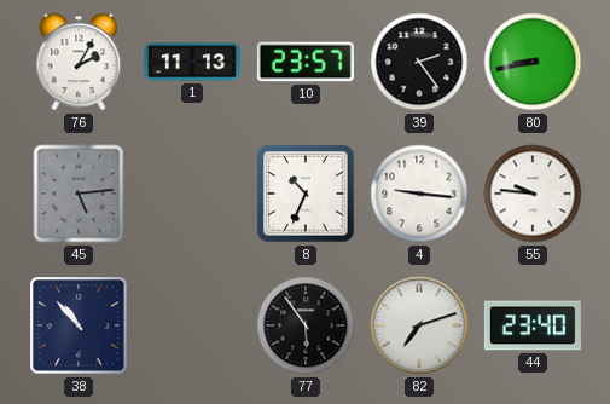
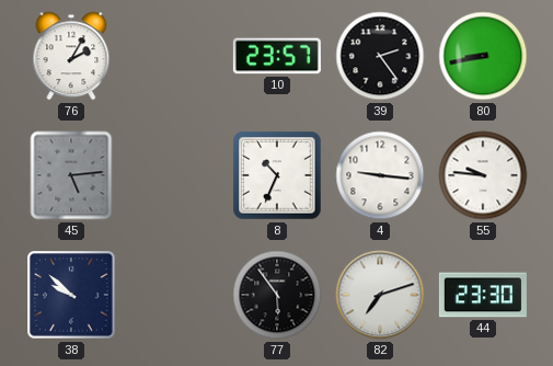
1: 11:13 -> none
38: 10:53 -> 9:52
44: 23:40 -> 23:30
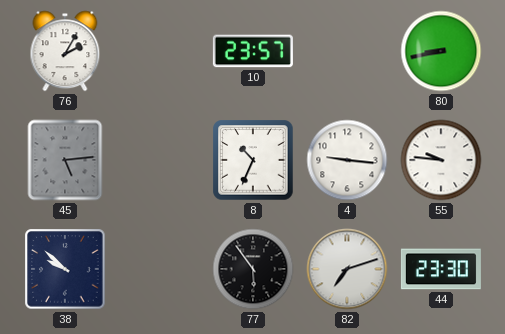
39: 2:24 -> none
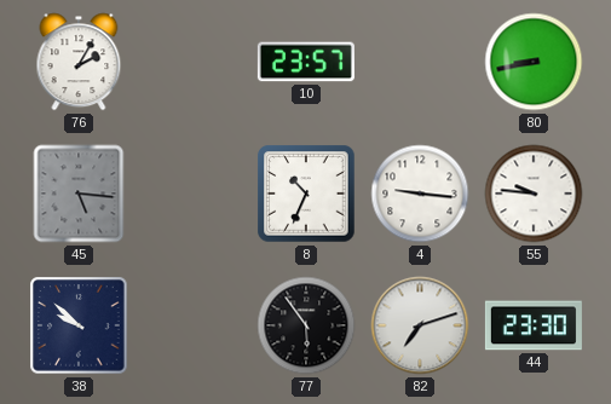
45: 5:14 -> 5:16
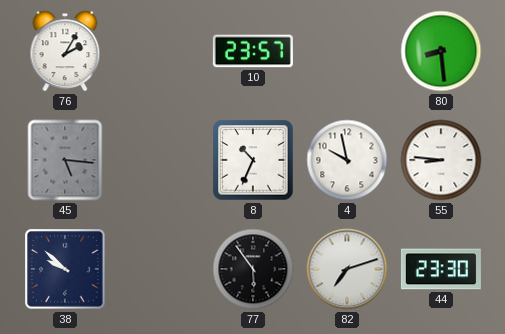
80: 8:43 -> 8:29
4: 9:16 -> 9:58
55: 9:46 -> 8:46
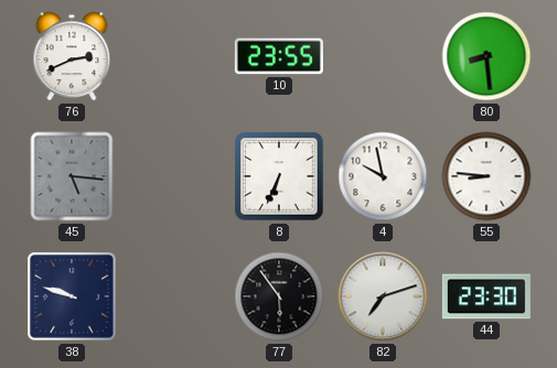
76: 2:05 -> 2:41
10: 23:57 -> 23:55
8: 10:34 -> 6:34
38: 9:52 -> 9:48
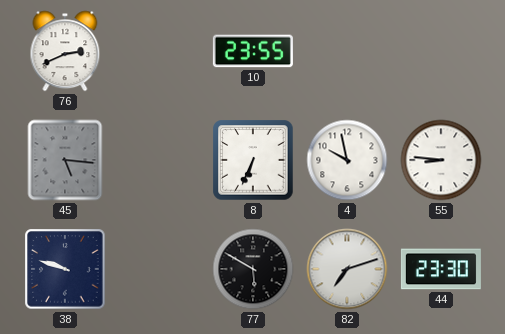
80: 8:29 -> none
77: 5:54 -> 5:50
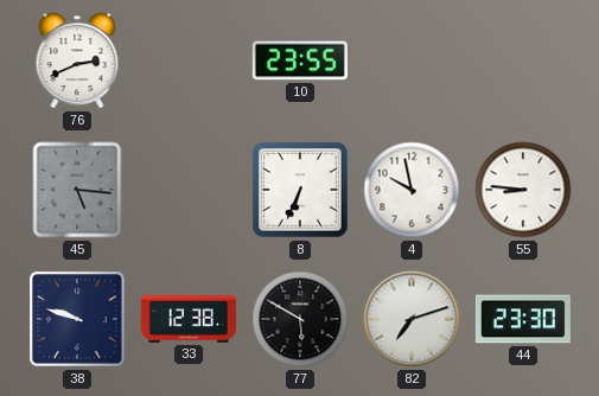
33: none -> 12:38
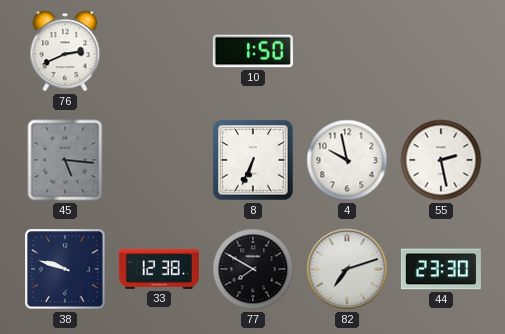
10: 23:55 -> 1:50
55: 8:46 -> 2:28
77: 5:50 -> 7:50
